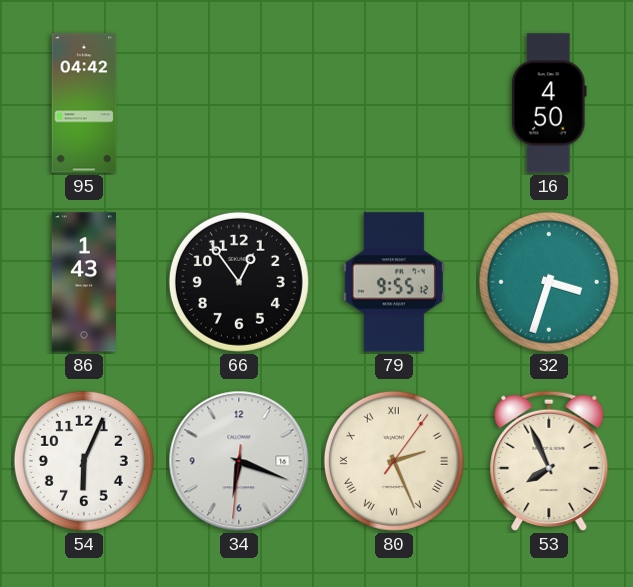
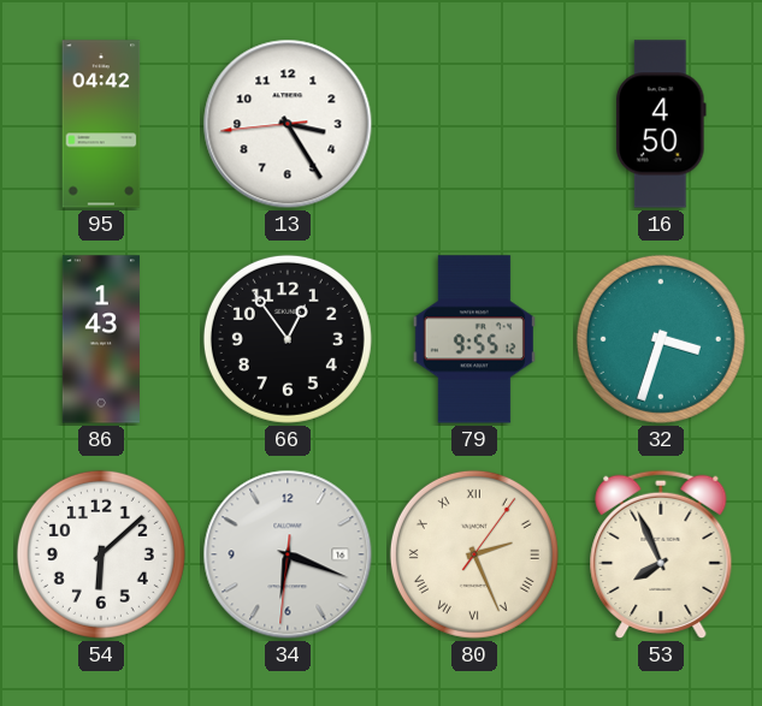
13: none -> 3:24
54: 6:04 -> 6:08
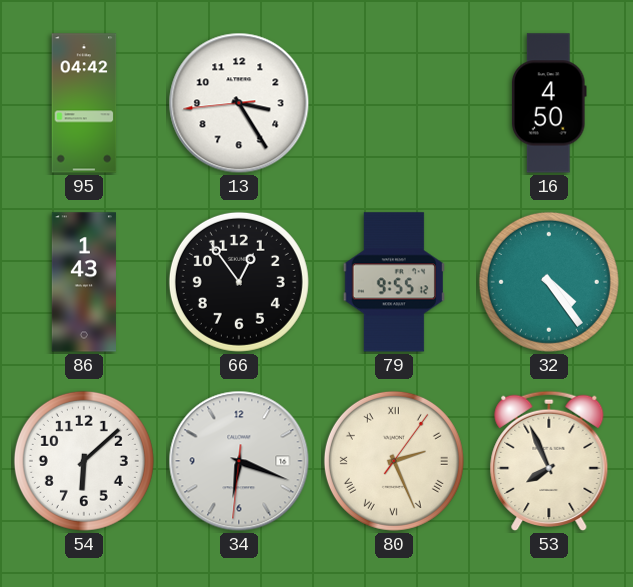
32: 3:33 -> 4:24
